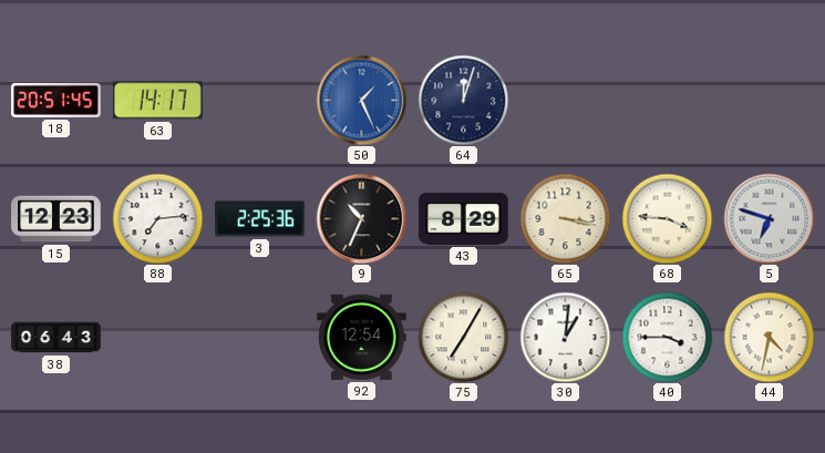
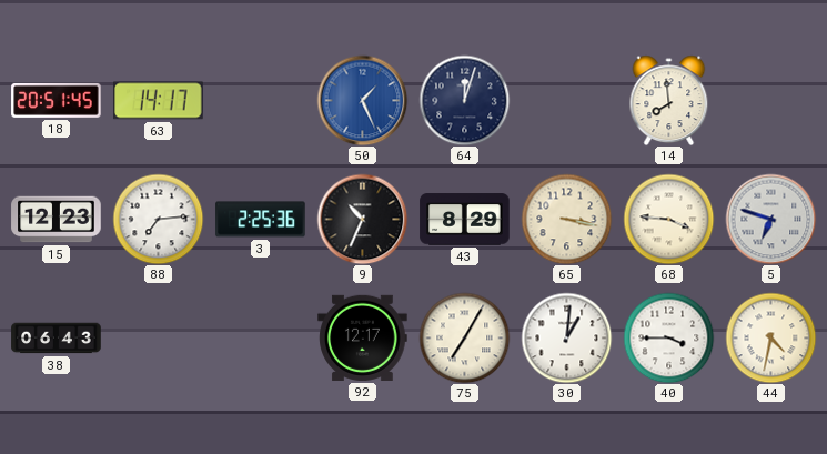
14: none -> 7:59
92: 12:54 -> 12:17
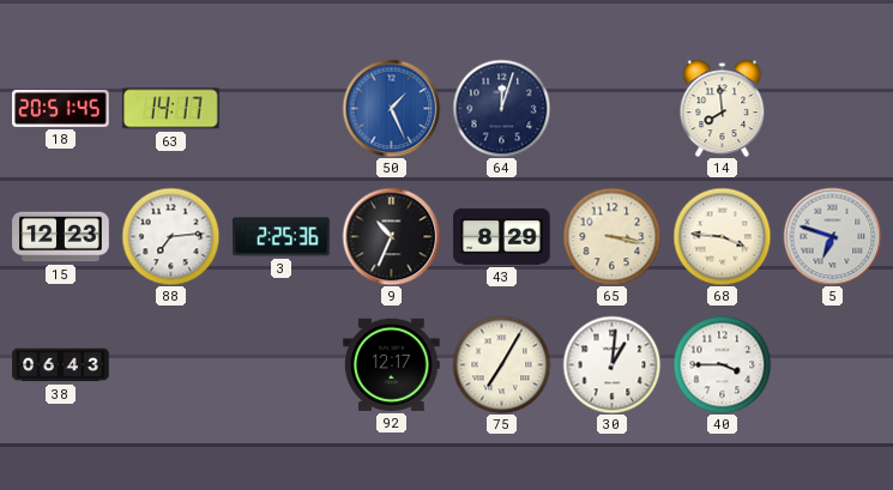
44: 4:32 -> none
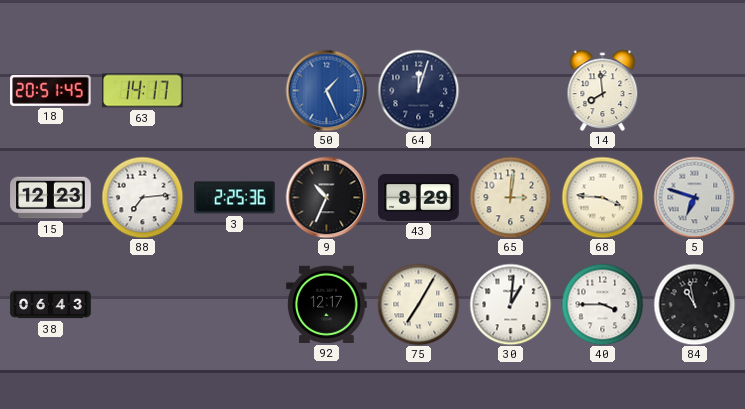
65: 3:17 -> 3:01
84: none -> 10:58
